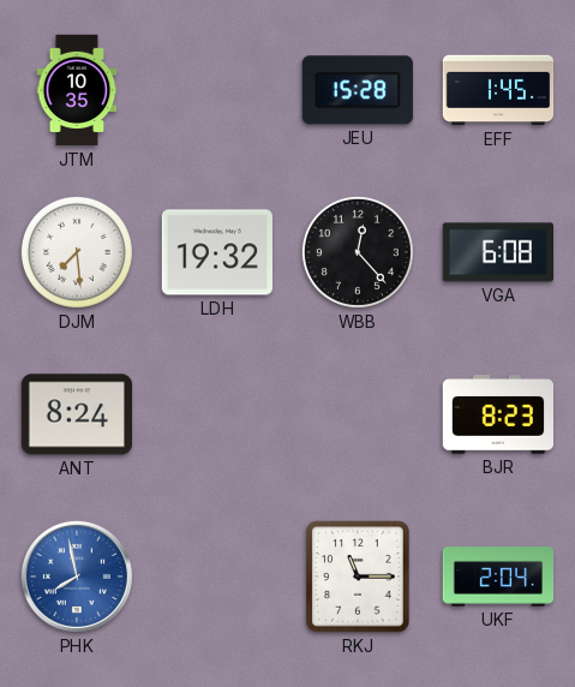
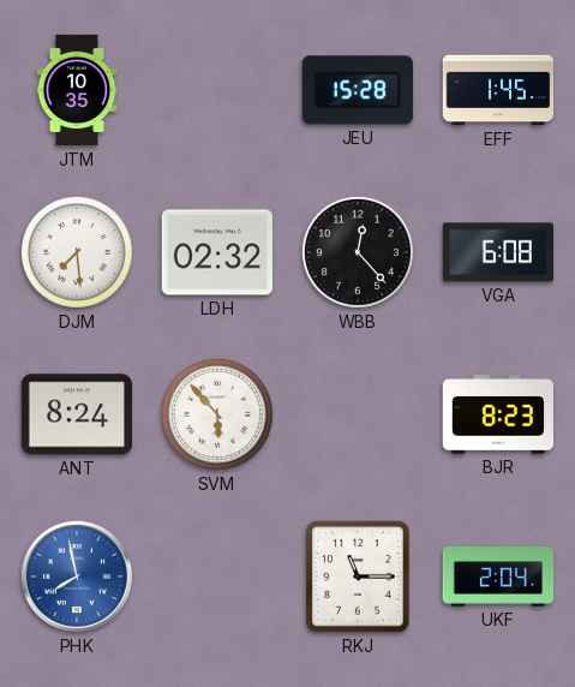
LDH: 19:32 -> 02:32
SVM: none -> 5:53
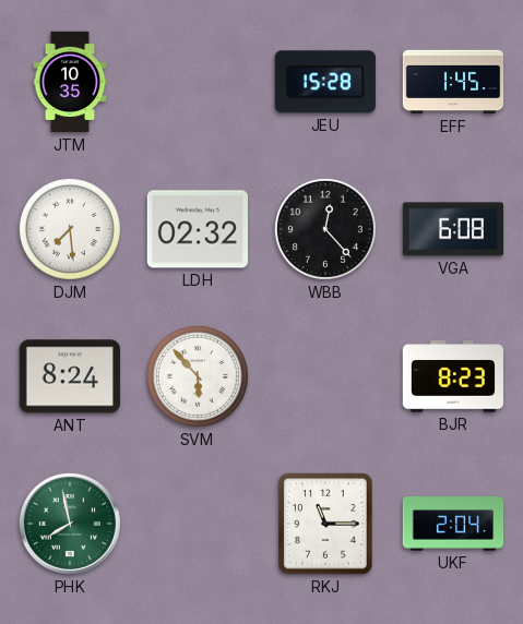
PHK dial: blue -> green
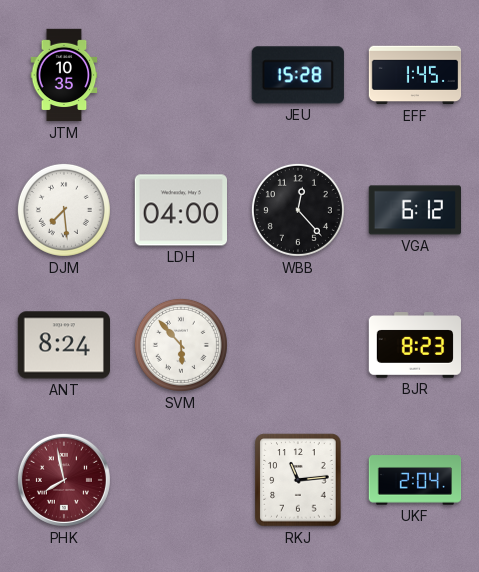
LDH: 02:32 -> 04:00
VGA: 6:08 -> 6:12
PHK dial: green -> burgundy
RKJ: 11:15 -> 11:14
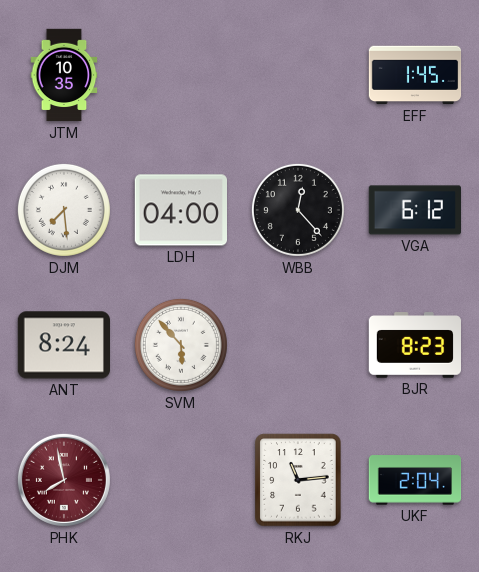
JEU: 15:28 -> none
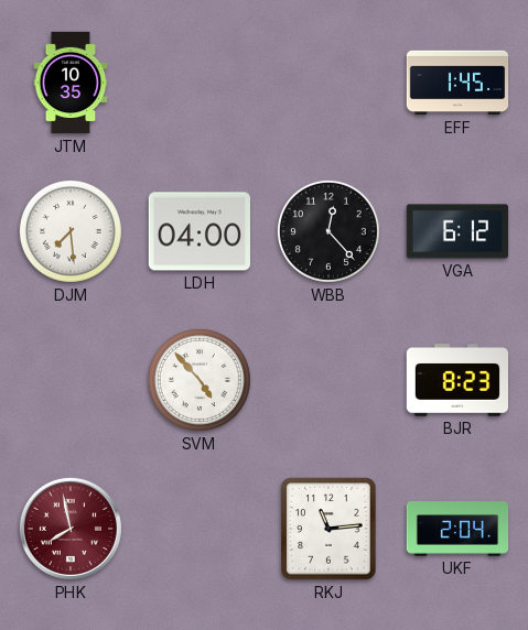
ANT: 8:24 -> none
SVM: 5:53 -> 4:53
